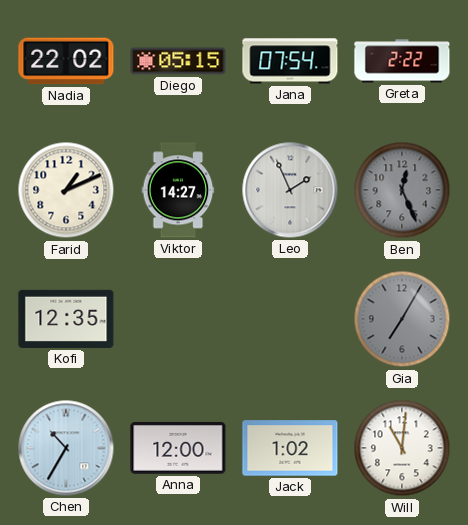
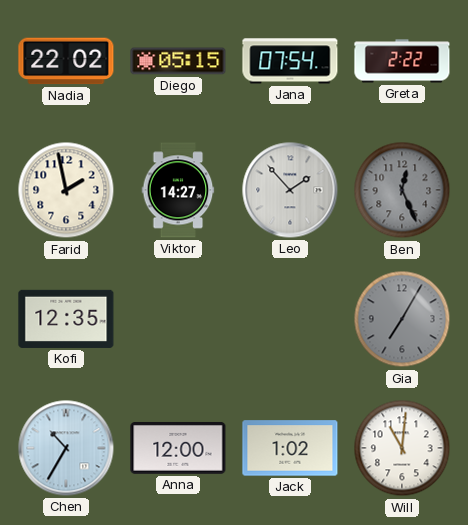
Farid: 1:11 -> 1:58
Leo: 1:56 -> 1:53
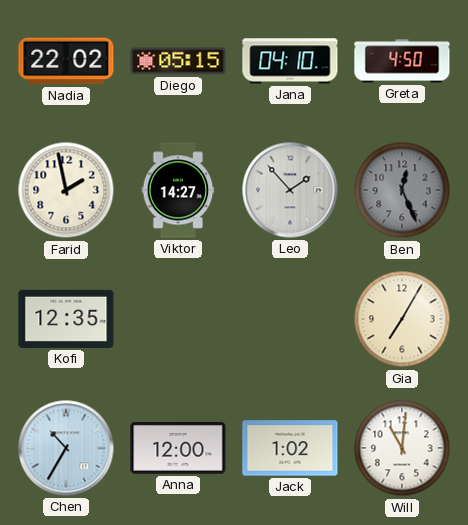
Jana: 07:54 -> 04:10
Greta: 2:22 -> 4:50
Gia dial: grey -> cream
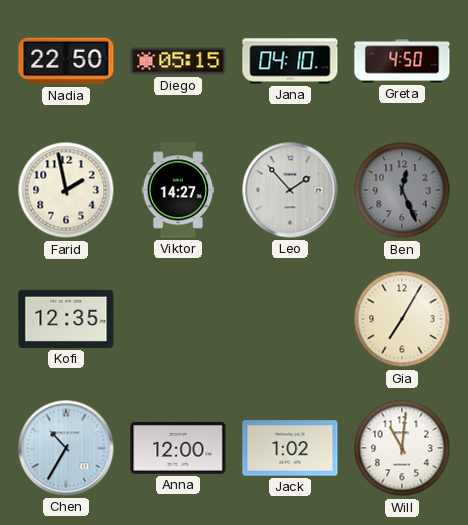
Nadia: 22:02 -> 22:50
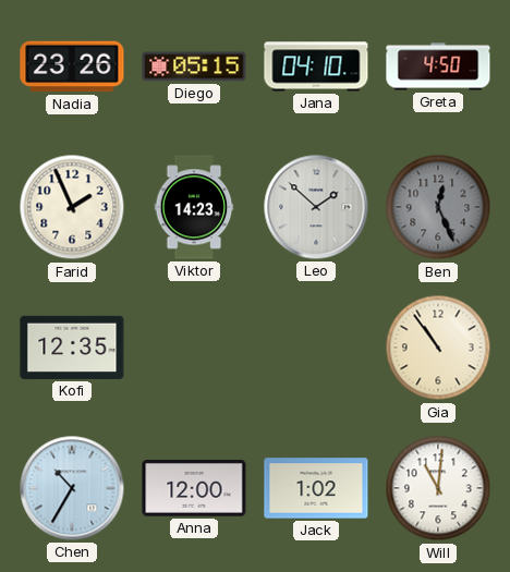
Nadia: 22:50 -> 23:26
Farid: 1:58 -> 1:56
Viktor: 14:27 -> 14:23
Leo: 1:53 -> 1:52
Gia: 7:05 -> 10:54
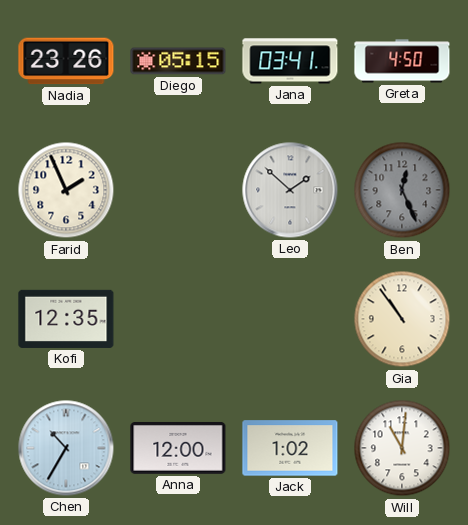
Jana: 04:10 -> 03:41
Viktor: 14:23 -> none
